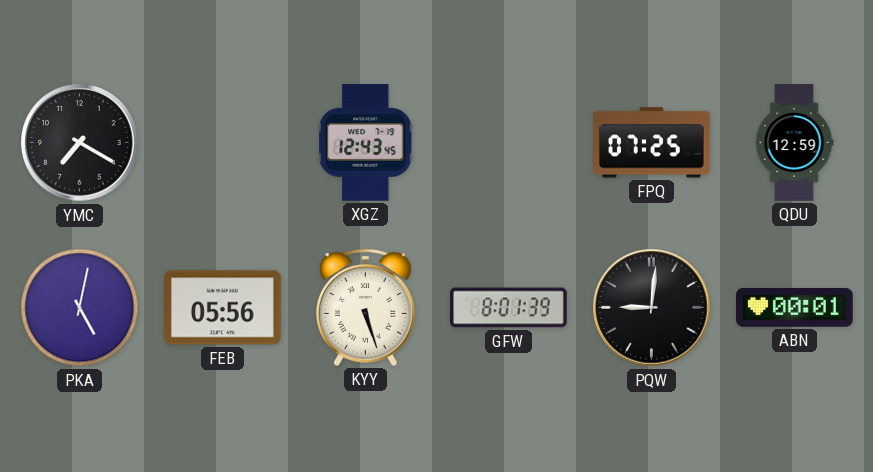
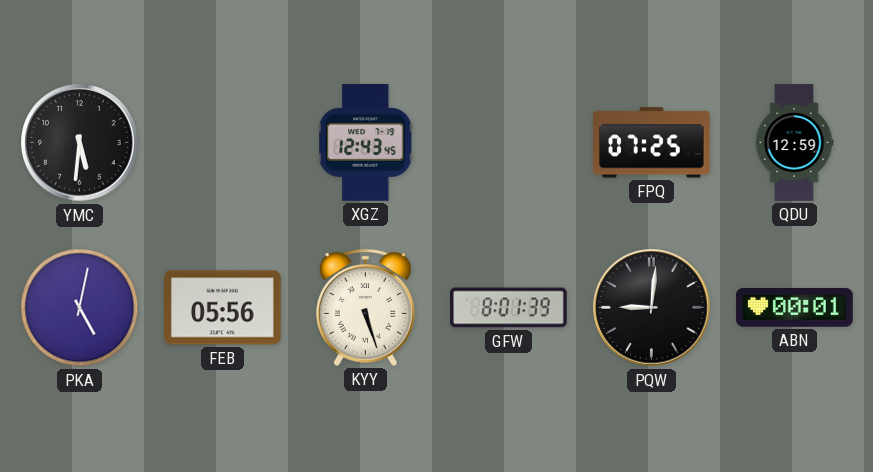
YMC: 7:20 -> 5:31
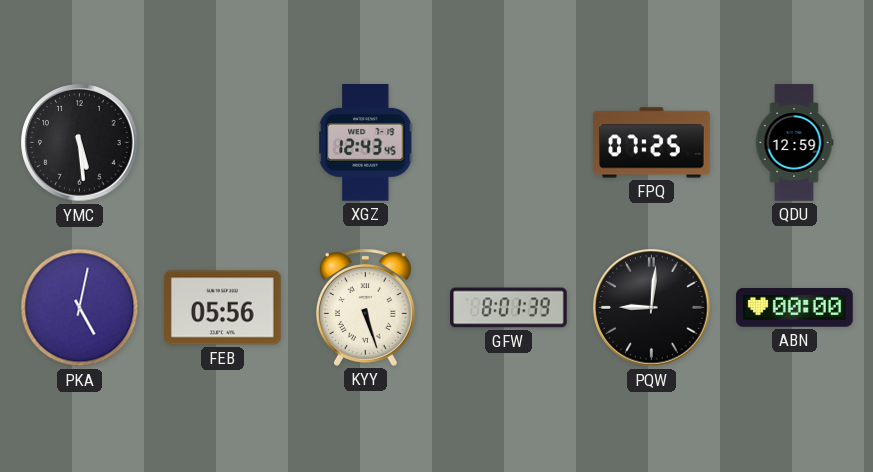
YMC: 5:31 -> 5:29
ABN: 00:01 -> 00:00
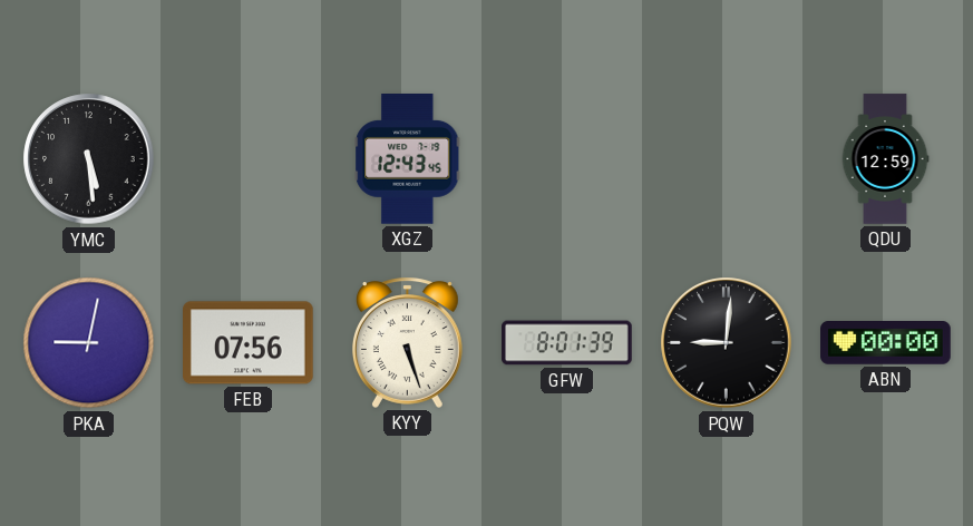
FPQ: 07:25 -> none
PKA: 5:02 -> 9:02
FEB: 05:56 -> 07:56
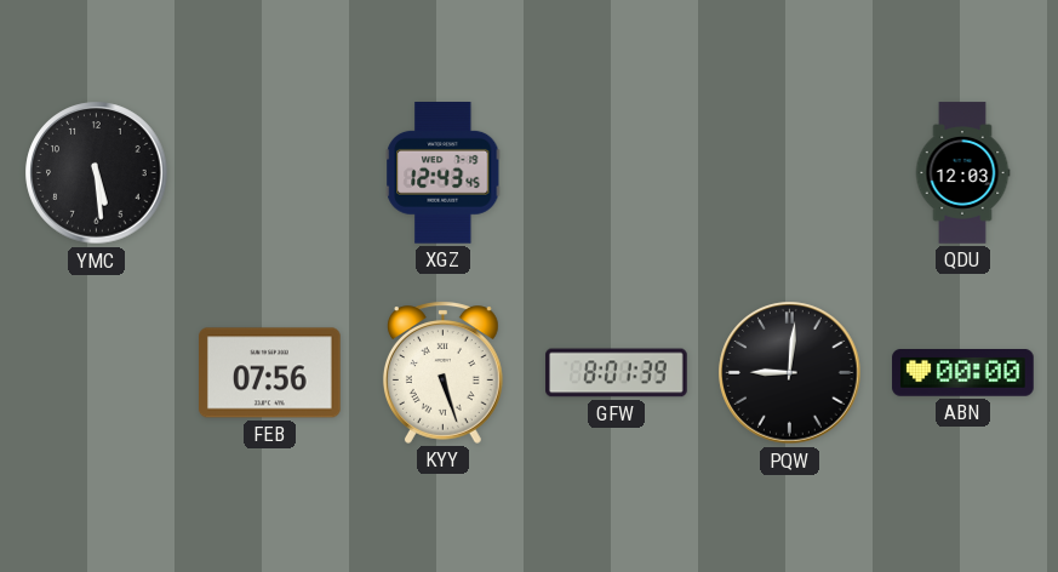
QDU: 12:59 -> 12:03
PKA: 9:02 -> none
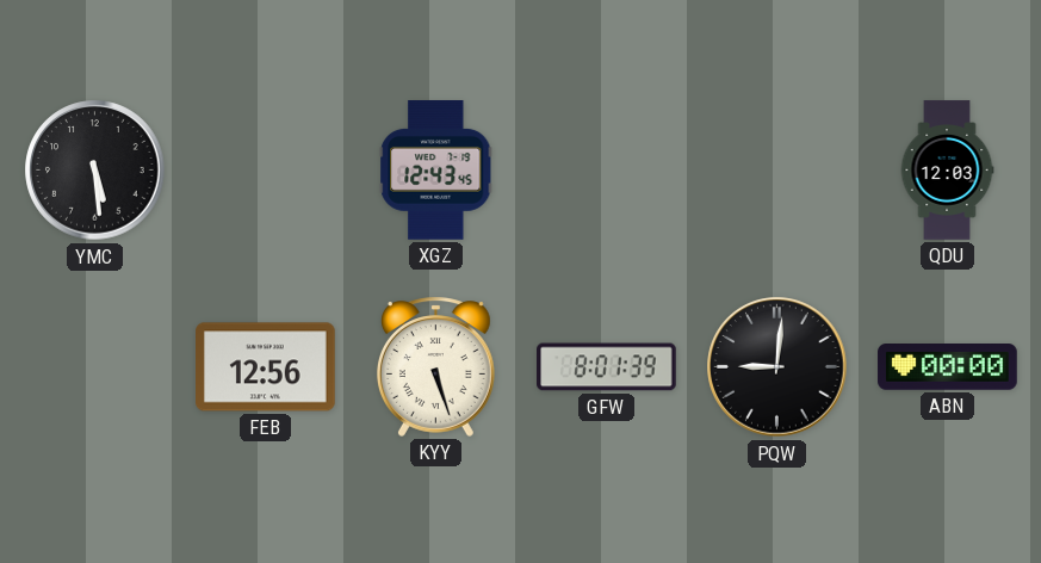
FEB: 07:56 -> 12:56
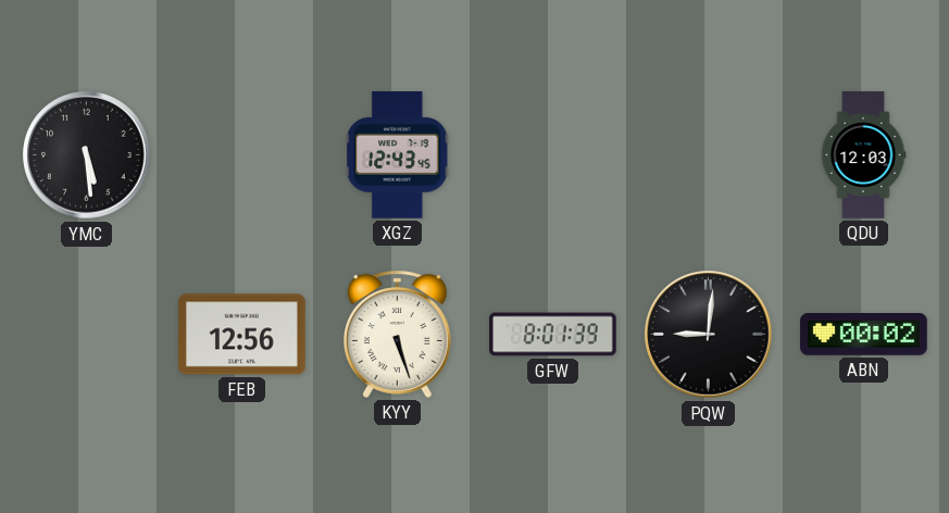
ABN: 00:00 -> 00:02
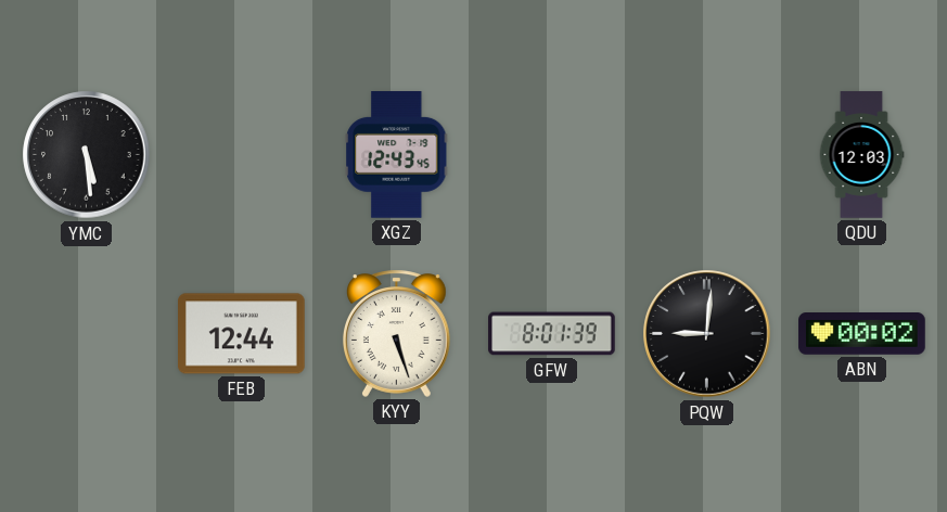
FEB: 12:56 -> 12:44
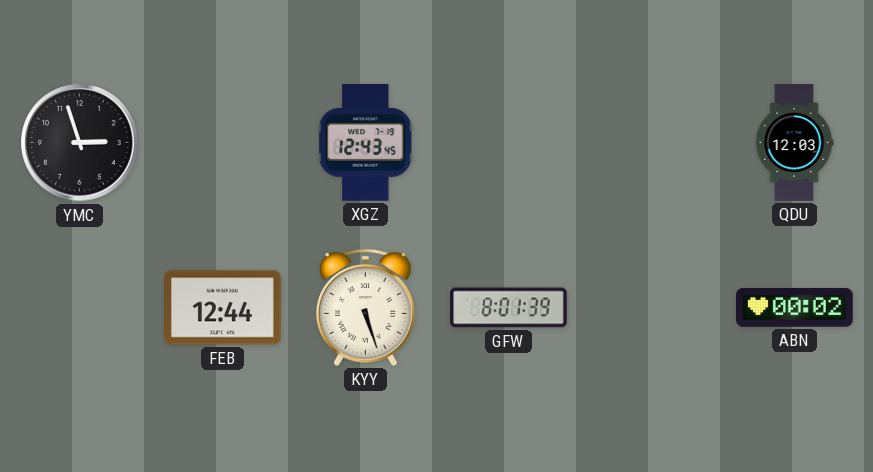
YMC: 5:29 -> 2:57
PQW: 9:01 -> none
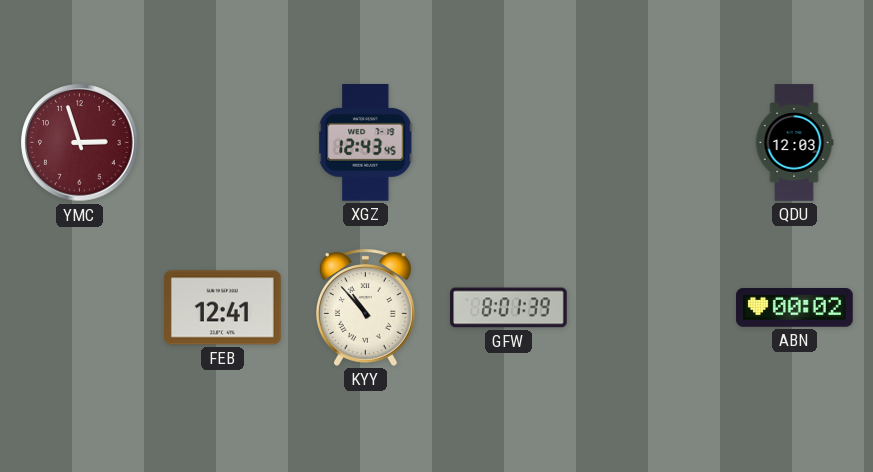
YMC dial: black -> burgundy
FEB: 12:44 -> 12:41
KYY: 5:27 -> 10:53
